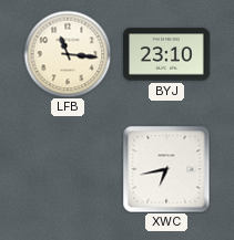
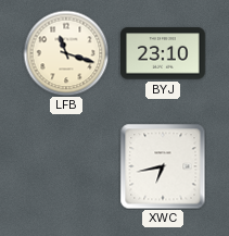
LFB: 11:16 -> 11:18
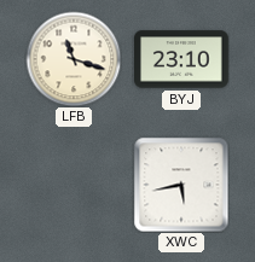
XWC: 6:43 -> 5:43
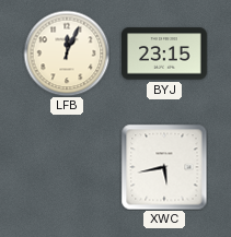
LFB: 11:18 -> 12:04
BYJ: 23:10 -> 23:15
